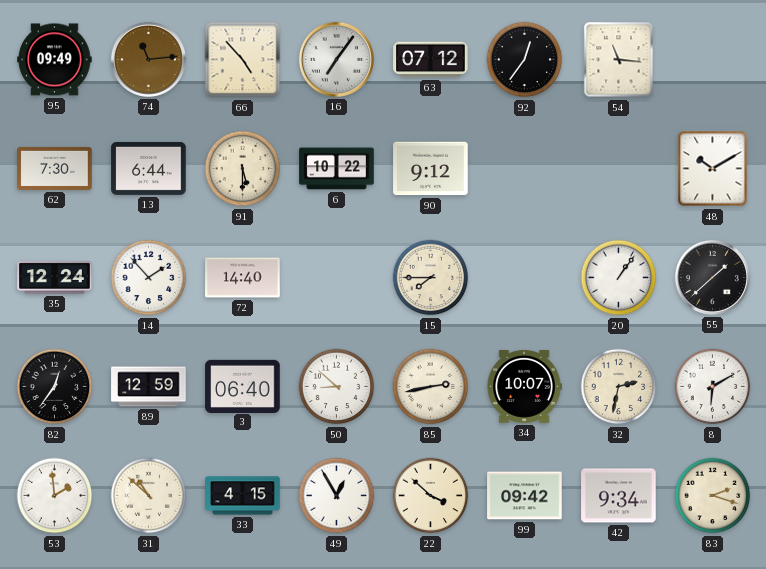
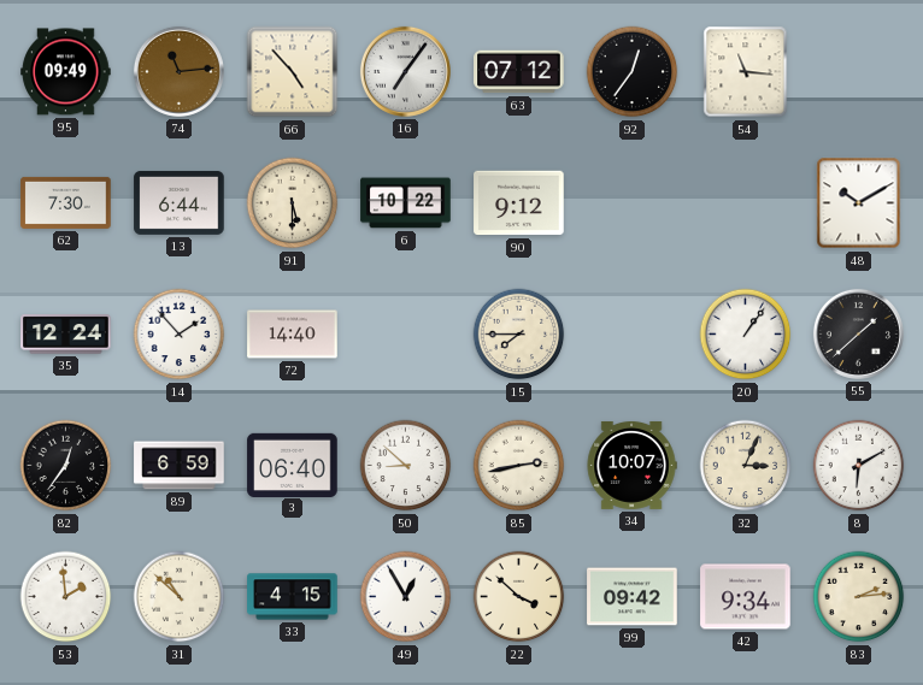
89: 12:59 -> 6:59
32: 2:32 -> 3:04
83: 2:18 -> 2:14
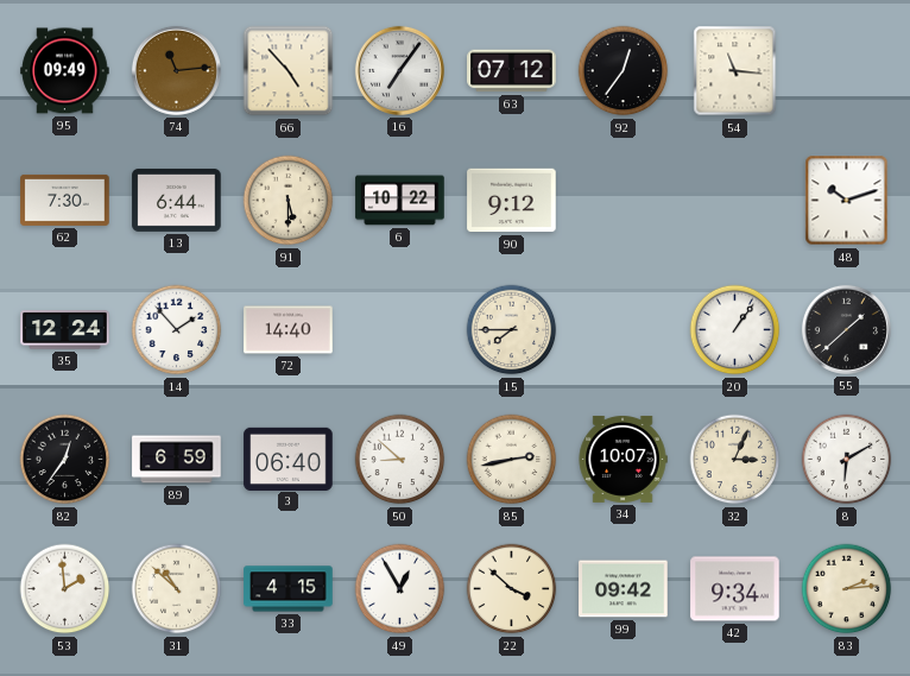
48: 10:10 -> 10:12
